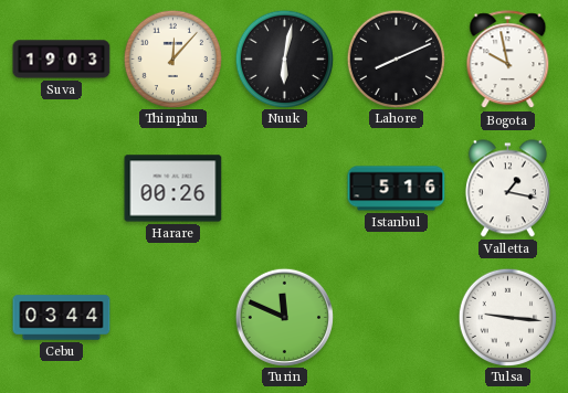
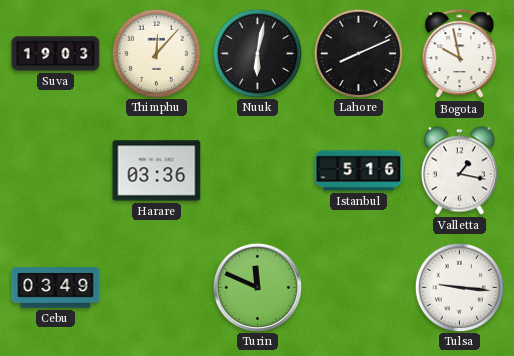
Harare: 00:26 -> 03:36
Cebu: 03:44 -> 03:49
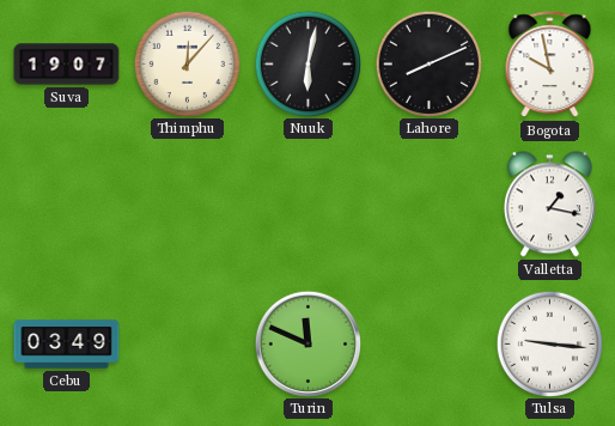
Suva: 19:03 -> 19:07
Harare: 03:36 -> none
Istanbul: 5:16 -> none
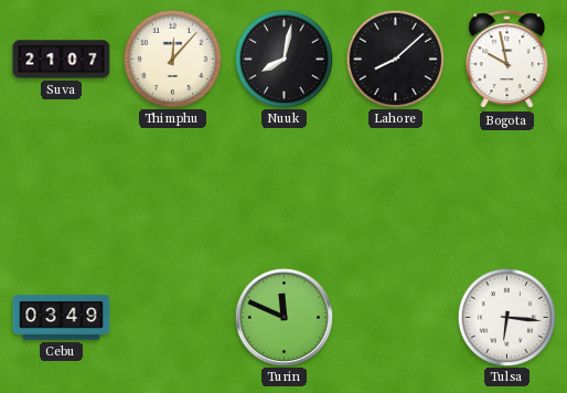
Suva: 19:07 -> 21:07
Nuuk: 6:02 -> 8:02
Lahore: 8:11 -> 8:08
Valletta: 1:17 -> none
Tulsa: 9:16 -> 6:16
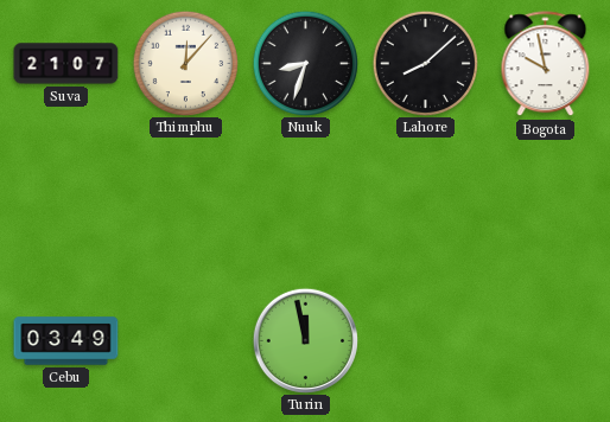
Nuuk: 8:02 -> 8:33
Turin: 11:49 -> 11:58
Tulsa: 6:16 -> none
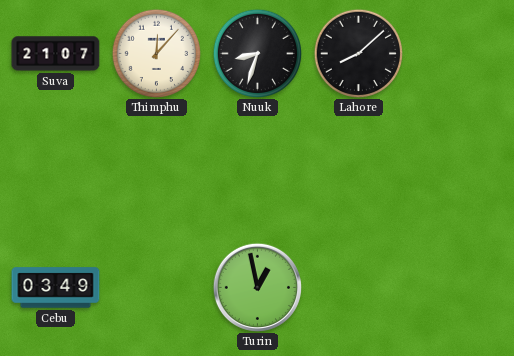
Bogota: 9:58 -> none
Turin: 11:58 -> 12:58
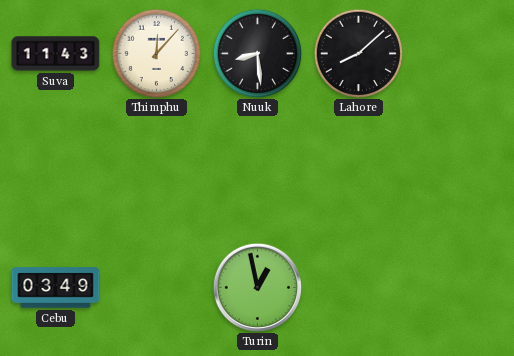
Suva: 21:07 -> 11:43
Nuuk: 8:33 -> 8:29
